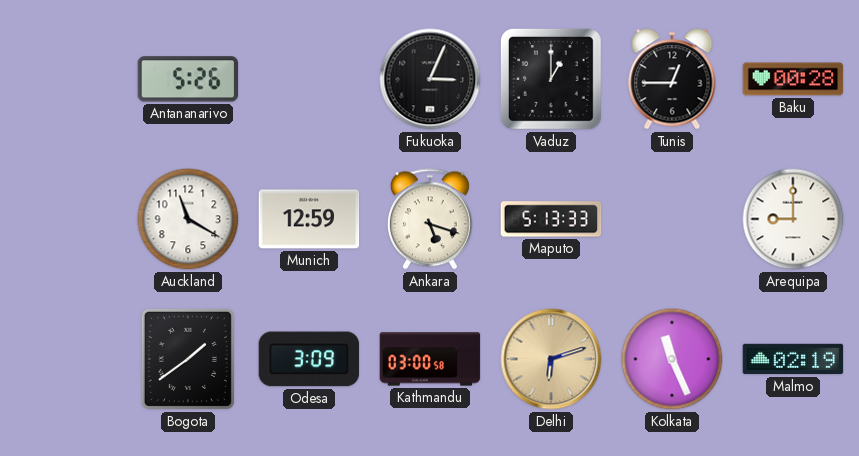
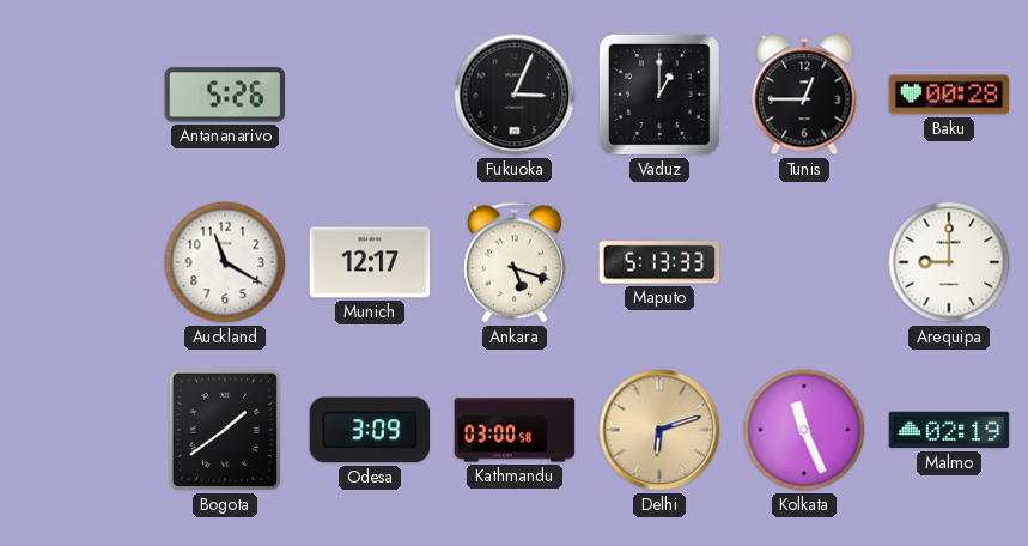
Munich: 12:59 -> 12:17
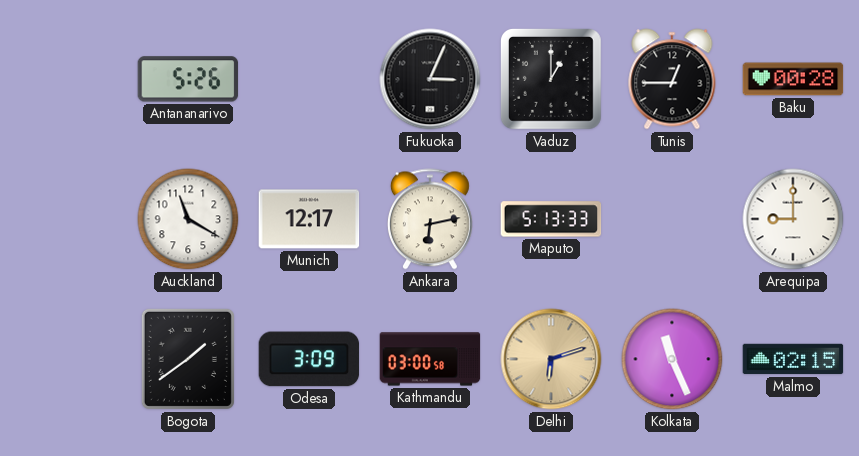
Ankara: 5:18 -> 6:13
Malmo: 02:19 -> 02:15
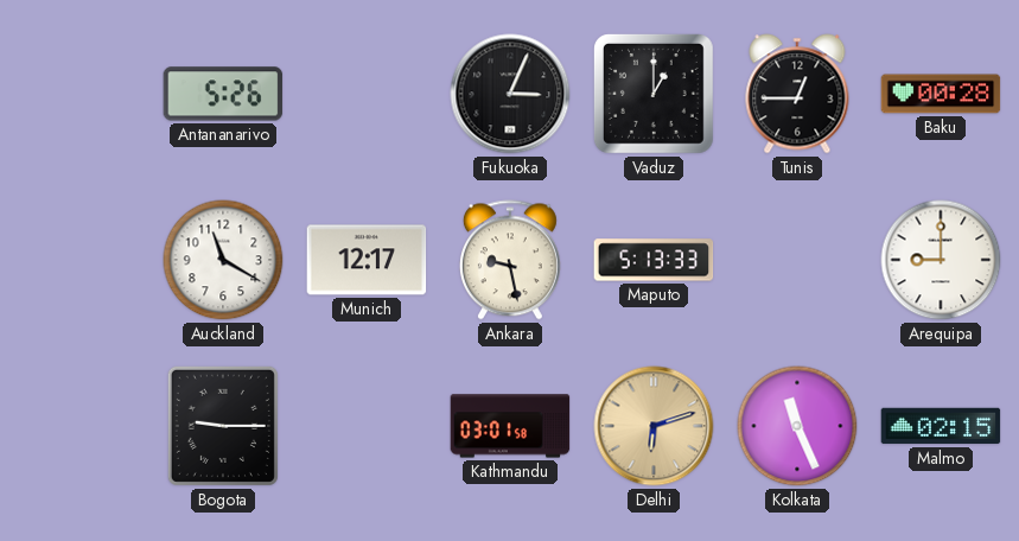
Ankara: 6:13 -> 9:28
Bogota: 1:39 -> 9:15
Odesa: 3:09 -> none
Kathmandu: 03:00 -> 03:01
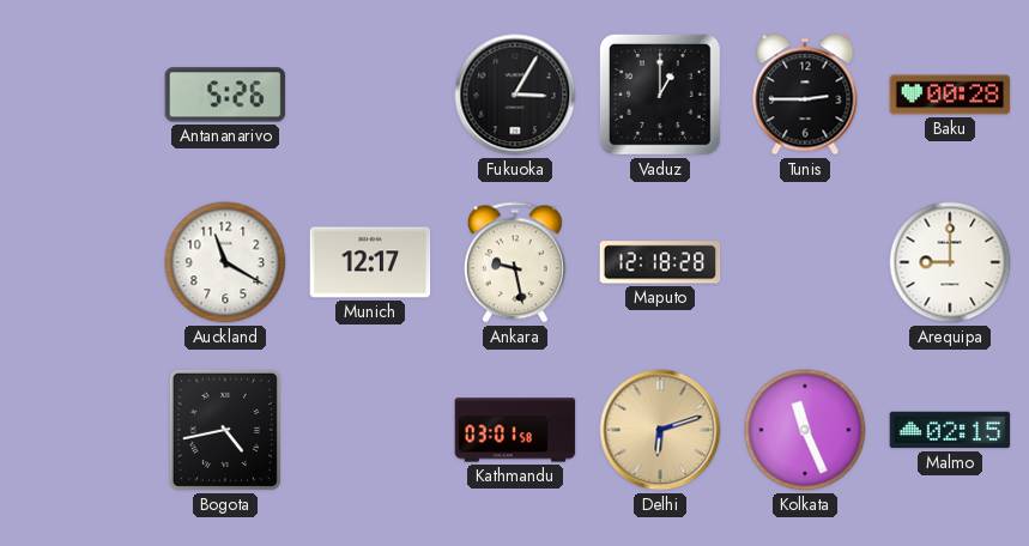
Fukuoka: 3:04 -> 3:05
Tunis: 12:45 -> 2:45
Maputo: 5:13 -> 12:18
Bogota: 9:15 -> 4:43
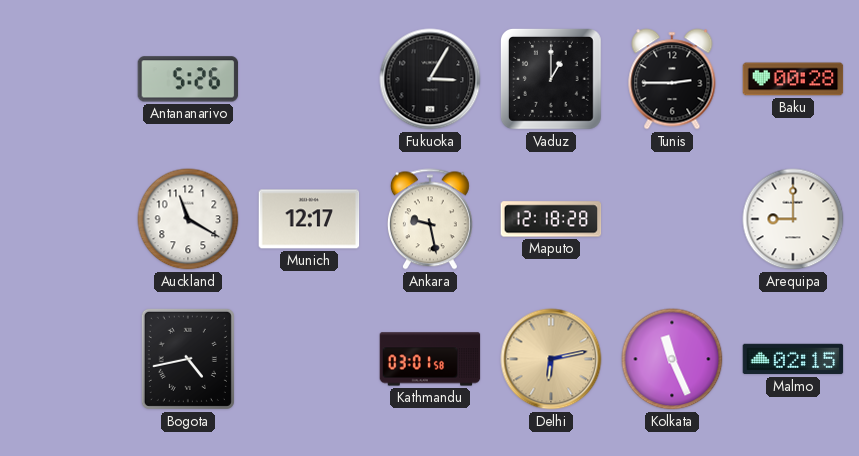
Delhi: 6:12 -> 6:13
